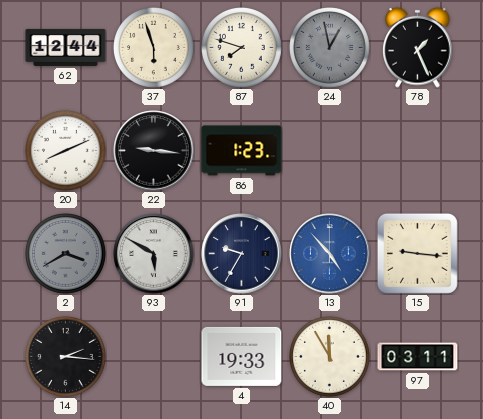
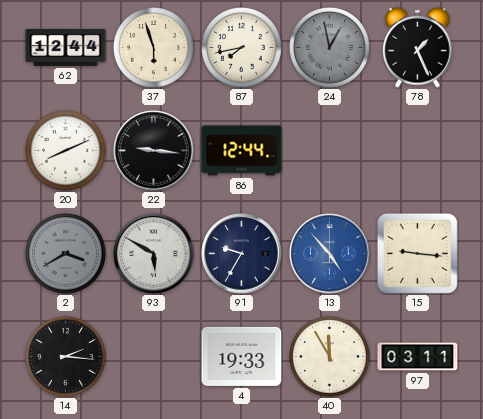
87: 7:48 -> 7:43
86: 1:23 -> 12:44
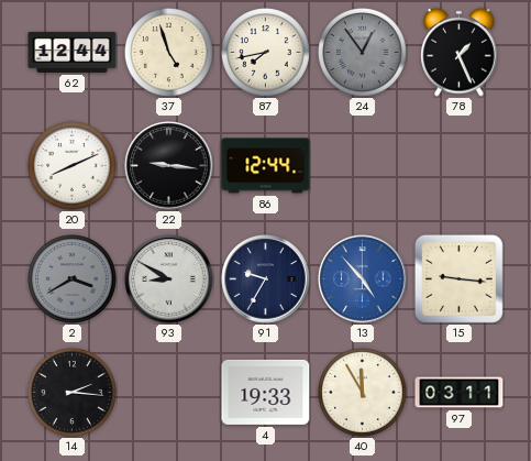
37: 5:57 -> 4:57
24: 12:58 -> 12:54
93: 5:50 -> 8:50
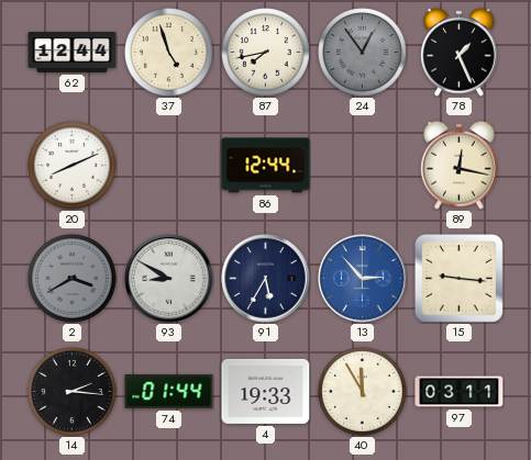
22: 9:16 -> none
89: none -> 12:17
91: 9:35 -> 5:35
13: 4:53 -> 2:53
74: none -> 01:44
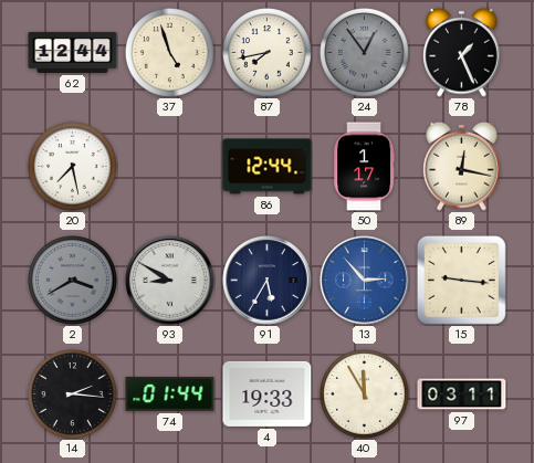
20: 8:11 -> 7:28
50: none -> 1:17
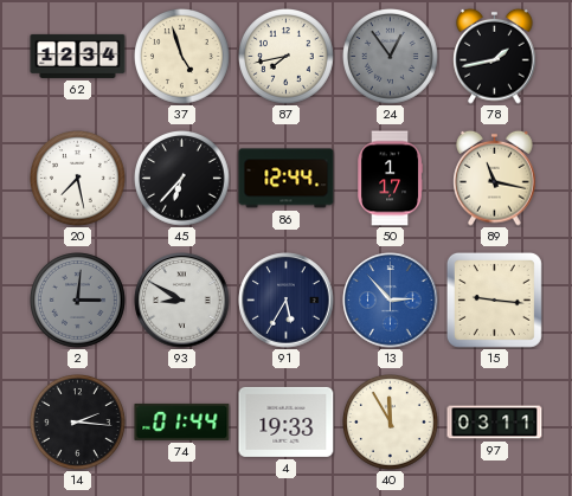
62: 12:44 -> 12:34
78: 1:26 -> 1:43
45: none -> 6:37
89: 12:17 -> 11:17
2: 3:40 -> 3:01
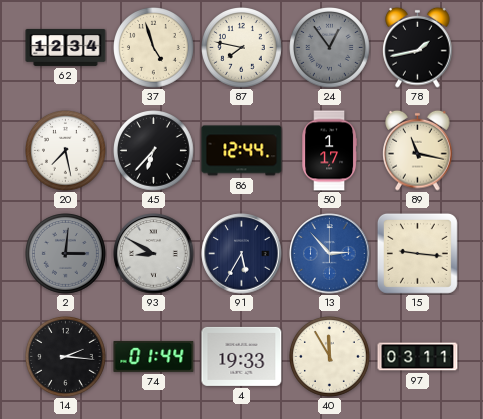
87: 7:43 -> 7:47
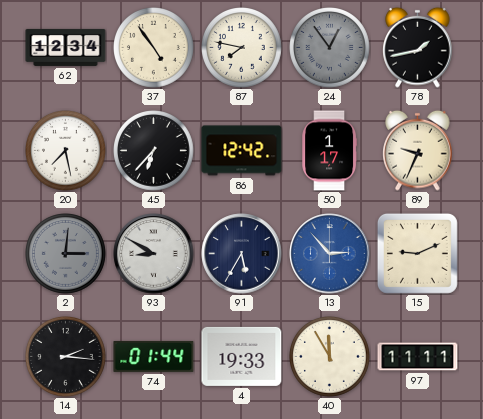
37: 4:57 -> 4:54
86: 12:44 -> 12:42
89: 11:17 -> 9:34
15: 9:16 -> 9:11
97: 03:11 -> 11:11
